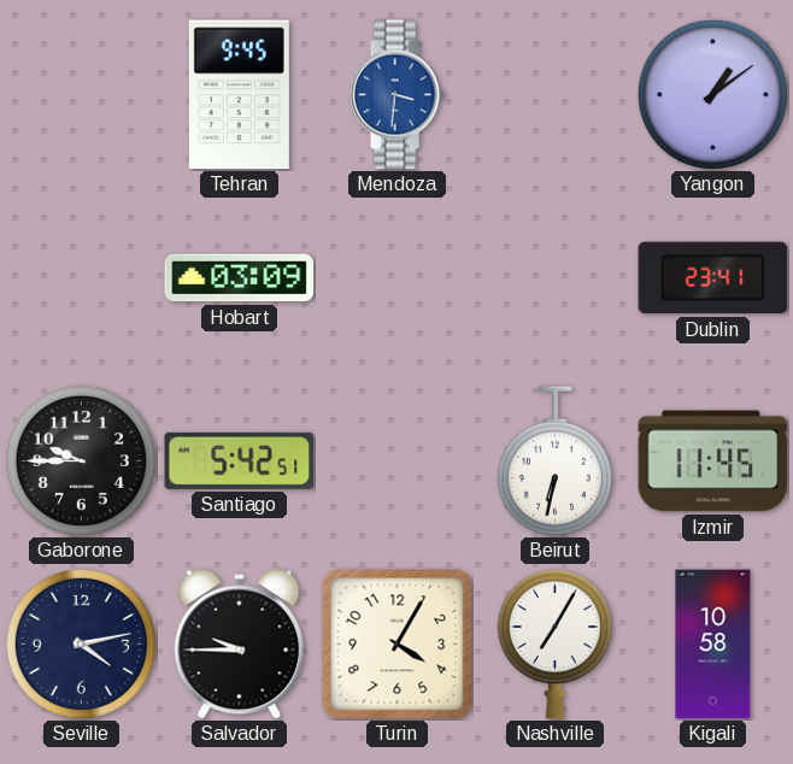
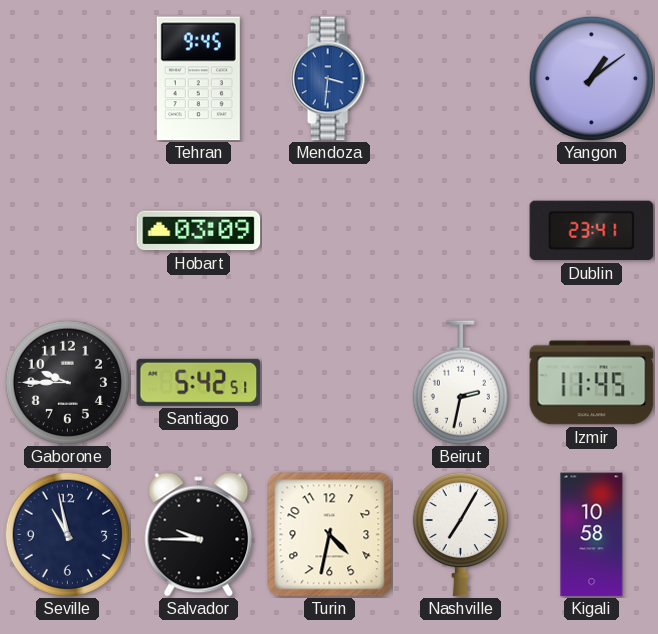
Beirut: 6:32 -> 2:32
Seville: 4:13 -> 10:58
Turin: 4:05 -> 4:32
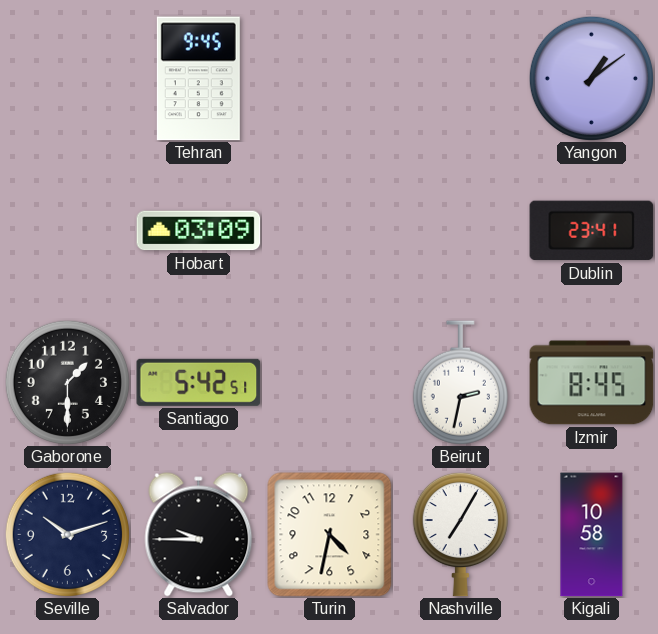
Mendoza: 3:31 -> none
Gaborone: 9:45 -> 1:30
Izmir: 11:45 -> 8:45
Seville: 10:58 -> 10:12
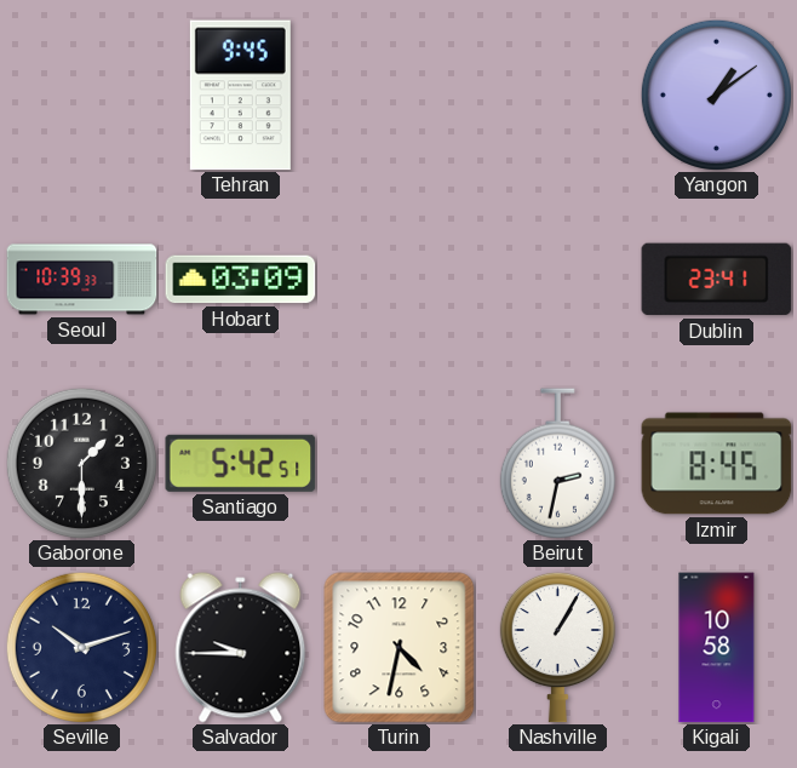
Seoul: none -> 10:39
Nashville: 7:05 -> 1:05
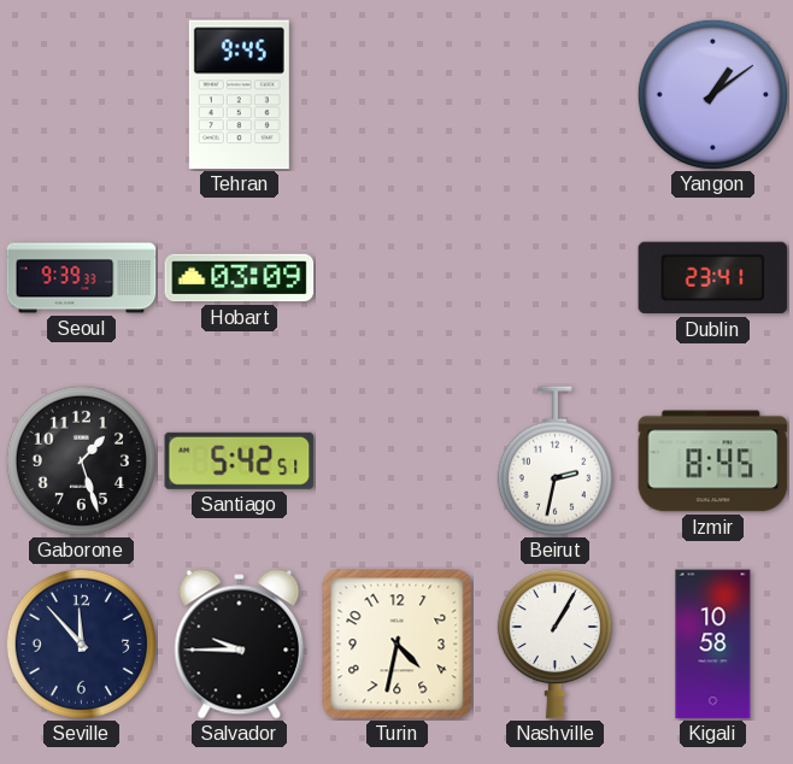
Seoul: 10:39 -> 9:39
Gaborone: 1:30 -> 1:27
Seville: 10:12 -> 11:53
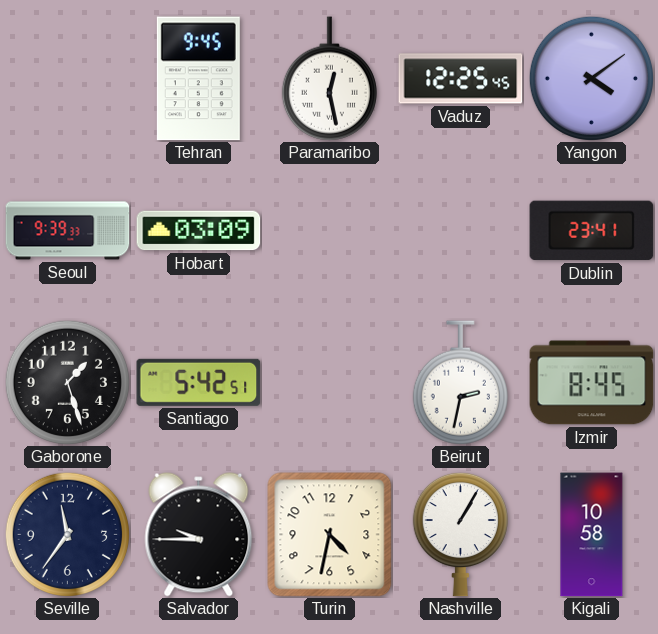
Paramaribo: none -> 12:28
Vaduz: none -> 12:25
Yangon: 1:09 -> 4:09
Seville: 11:53 -> 11:36
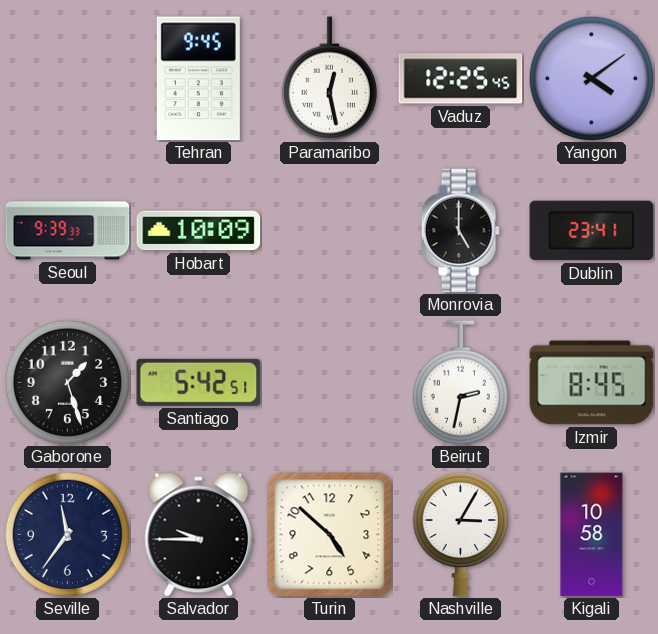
Hobart: 03:09 -> 10:09
Monrovia: none -> 5:00
Turin: 4:32 -> 4:52
Nashville: 1:05 -> 3:05
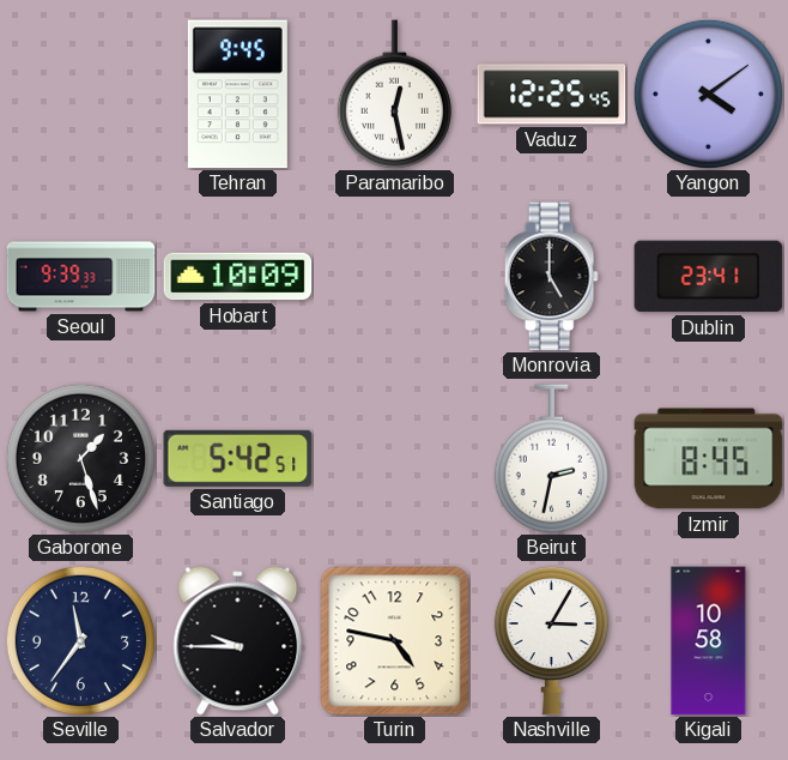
Turin: 4:52 -> 4:47
